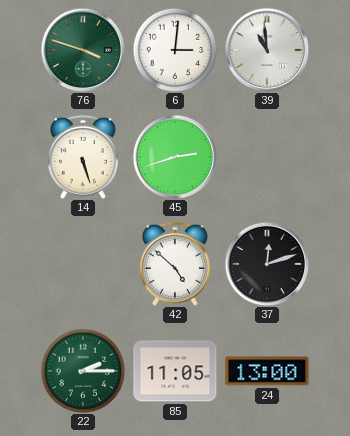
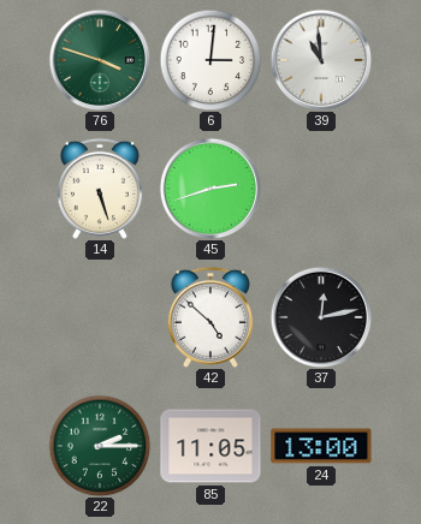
37: 12:12 -> 12:13
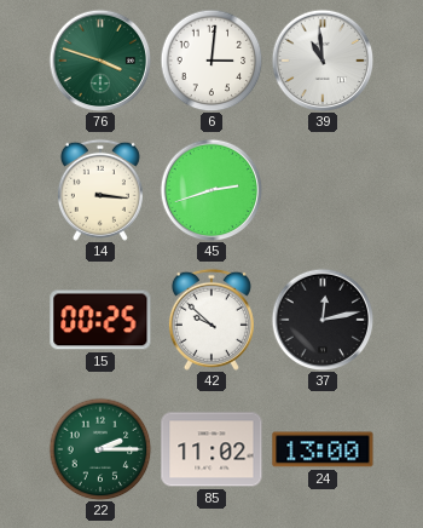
14: 5:27 -> 3:16
15: none -> 00:25
42: 4:52 -> 9:52
85: 11:05 -> 11:02
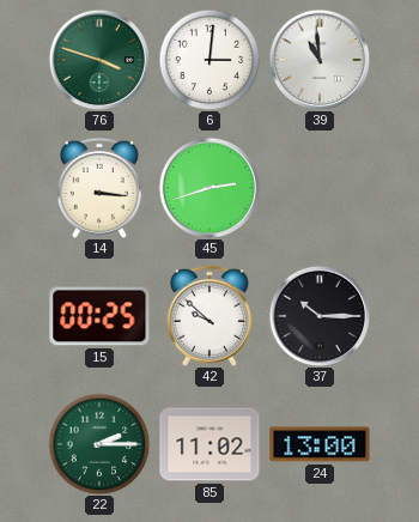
37: 12:13 -> 10:15
